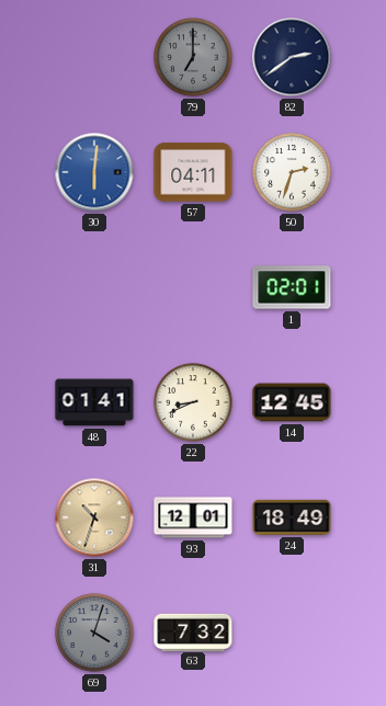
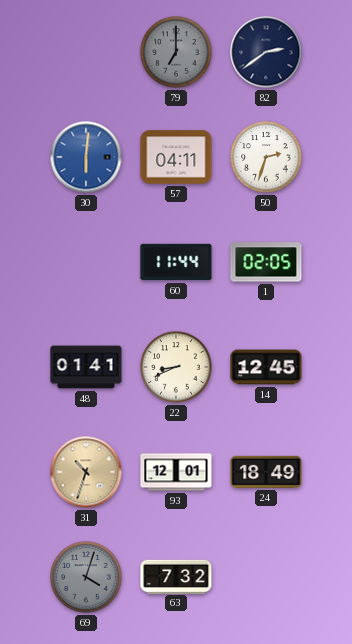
60: none -> 11:44
1: 02:01 -> 02:05
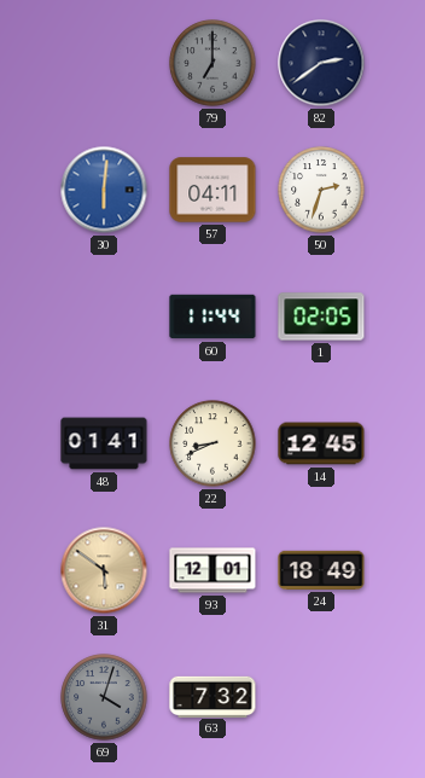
31: 10:33 -> 5:51
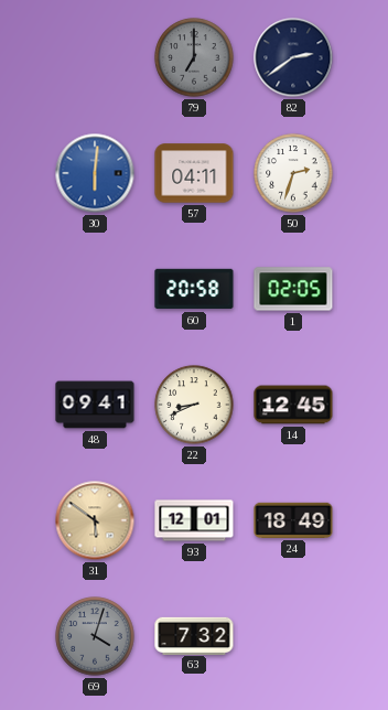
60: 11:44 -> 20:58
48: 01:41 -> 09:41
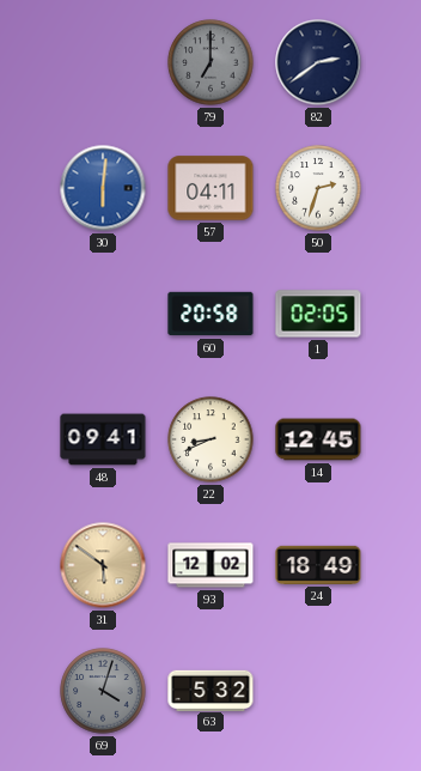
93: 12:01 -> 12:02
63: 7:32 -> 5:32
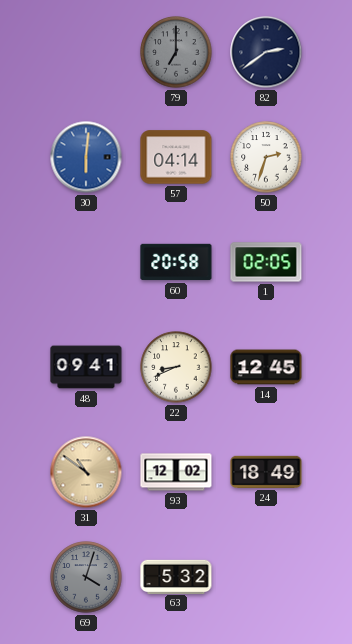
57: 04:11 -> 04:14
31: 5:51 -> 10:51
